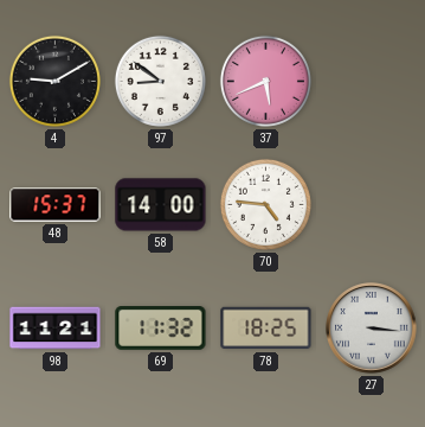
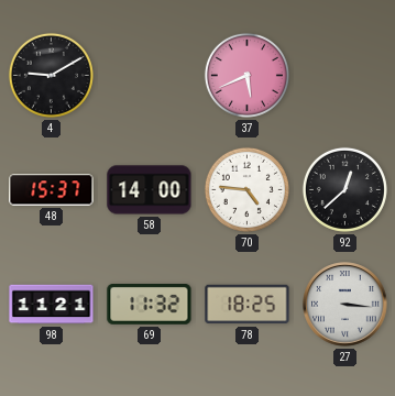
97: 8:51 -> none
92: none -> 12:38
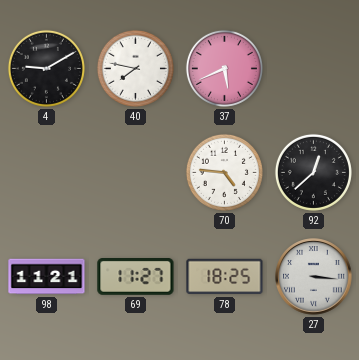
40: none -> 7:47
48: 15:37 -> none
58: 14:00 -> none
69: 11:32 -> 11:27
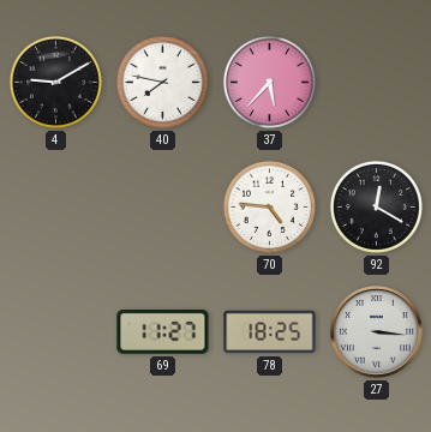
37: 5:41 -> 5:37
92: 12:38 -> 12:20
98: 11:21 -> none
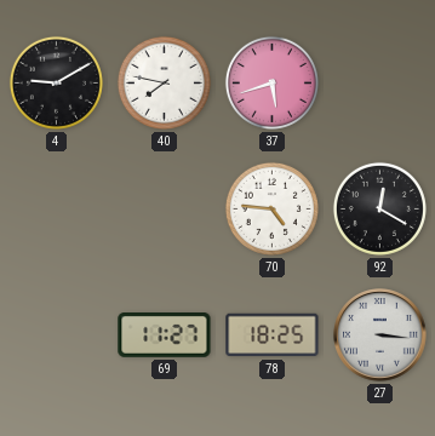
37: 5:37 -> 5:42
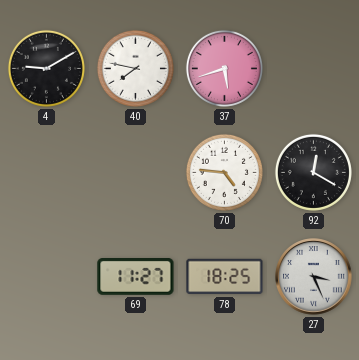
27: 3:16 -> 3:26
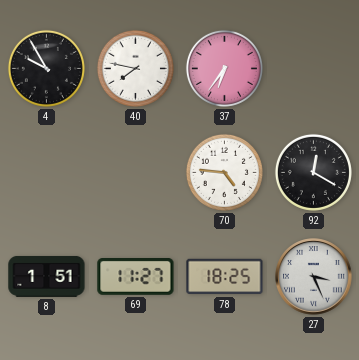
4: 9:10 -> 9:55
37: 5:42 -> 6:36
8: none -> 1:51
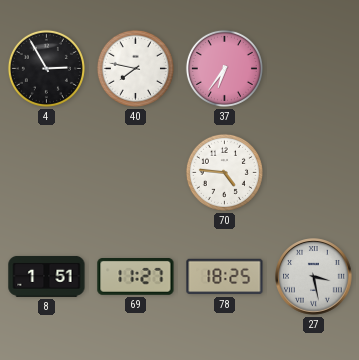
4: 9:55 -> 2:55
92: 12:20 -> none
27: 3:26 -> 3:28
